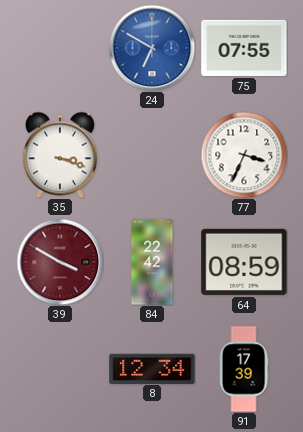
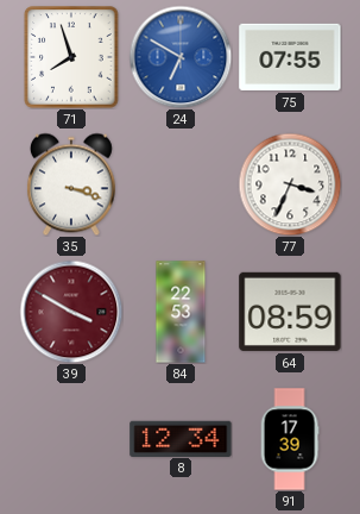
71: none -> 7:57
84: 22:42 -> 22:53
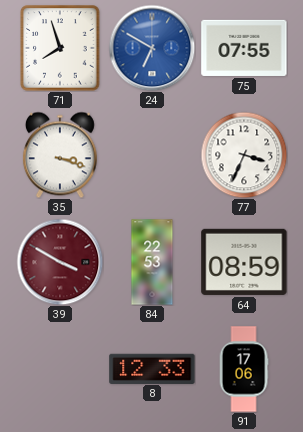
8: 12:34 -> 12:33
91: 17:39 -> 17:06
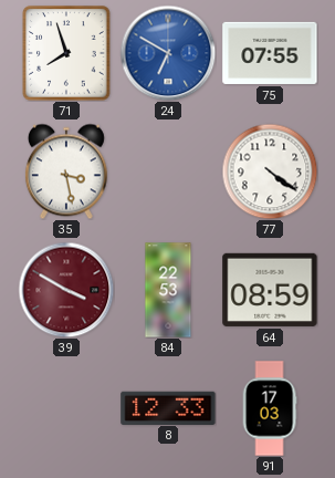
35: 3:18 -> 3:28
77: 3:34 -> 4:21
91: 17:06 -> 17:03
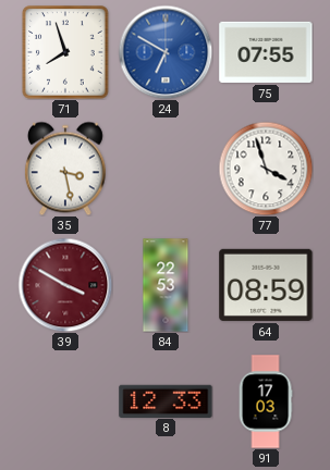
77: 4:21 -> 3:57
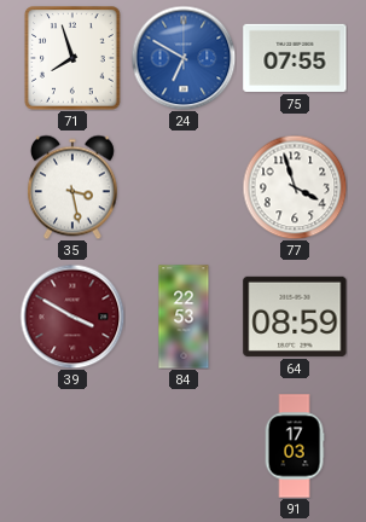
8: 12:33 -> none
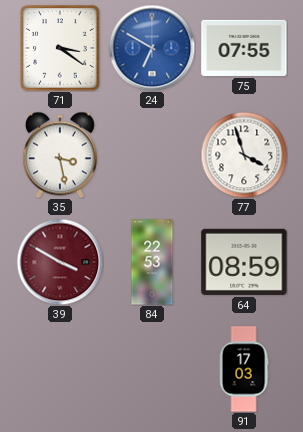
71: 7:57 -> 3:21
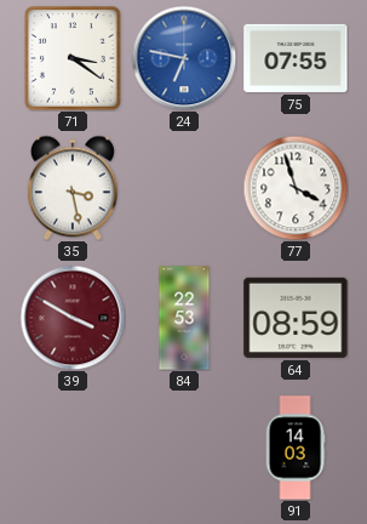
24: 6:50 -> 6:47
91: 17:03 -> 14:03
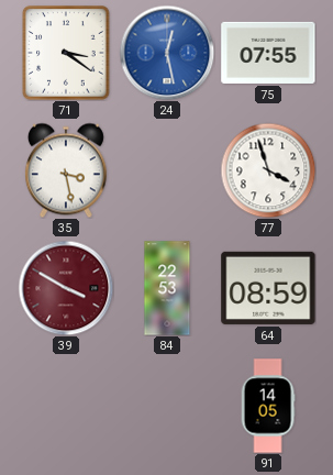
24: 6:47 -> 12:28
91: 14:03 -> 14:05
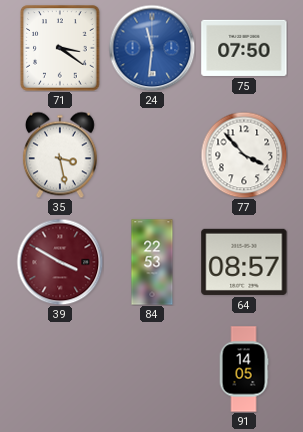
24: 12:28 -> 11:31
75: 07:55 -> 07:50
77: 3:57 -> 3:53
64: 08:59 -> 08:57
